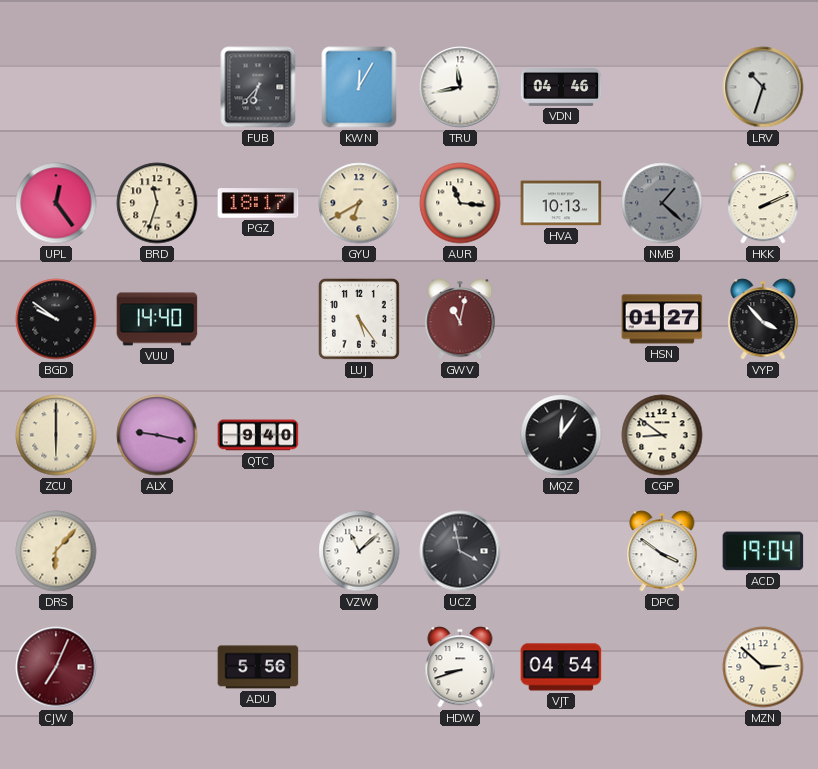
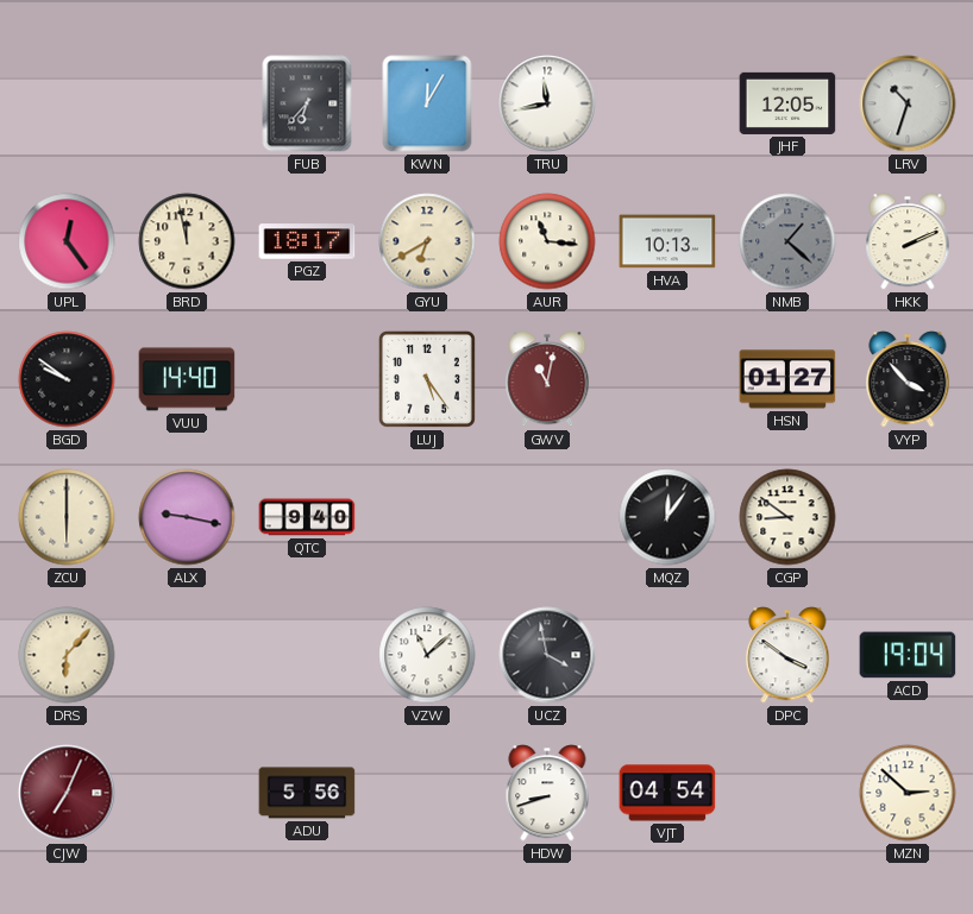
VDN: 04:46 -> none
JHF: none -> 12:05
BRD: 11:33 -> 11:58
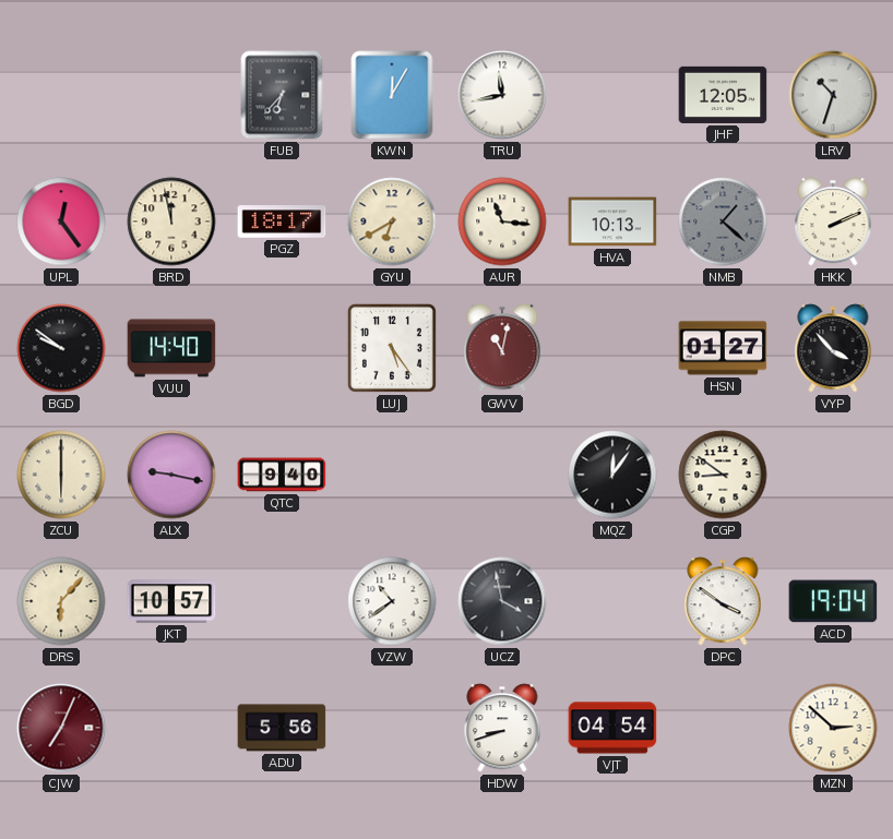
JKT: none -> 10:57
VZW: 11:08 -> 10:39
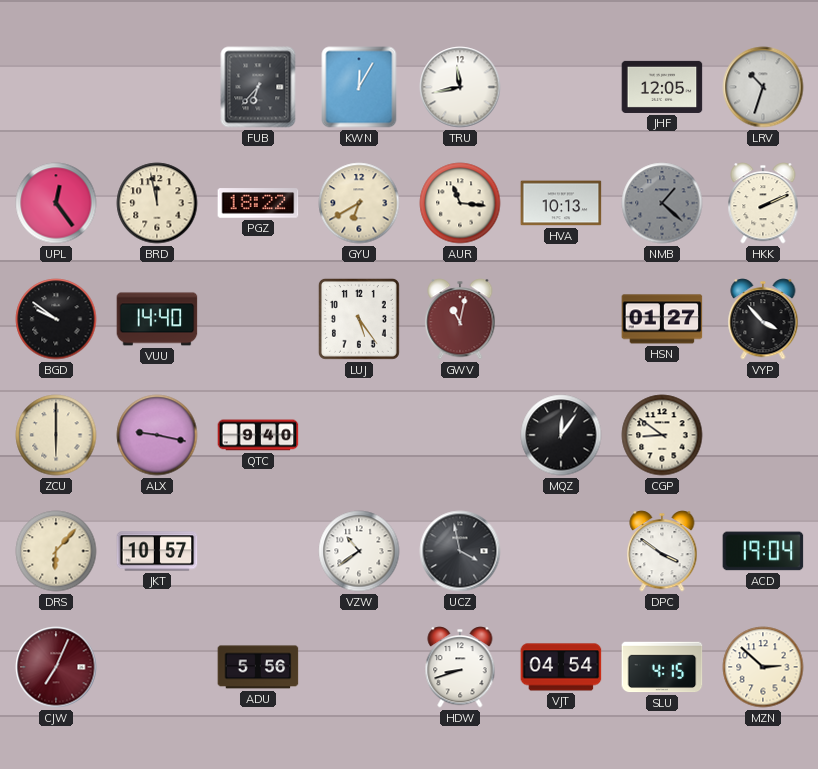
PGZ: 18:17 -> 18:22
SLU: none -> 4:15
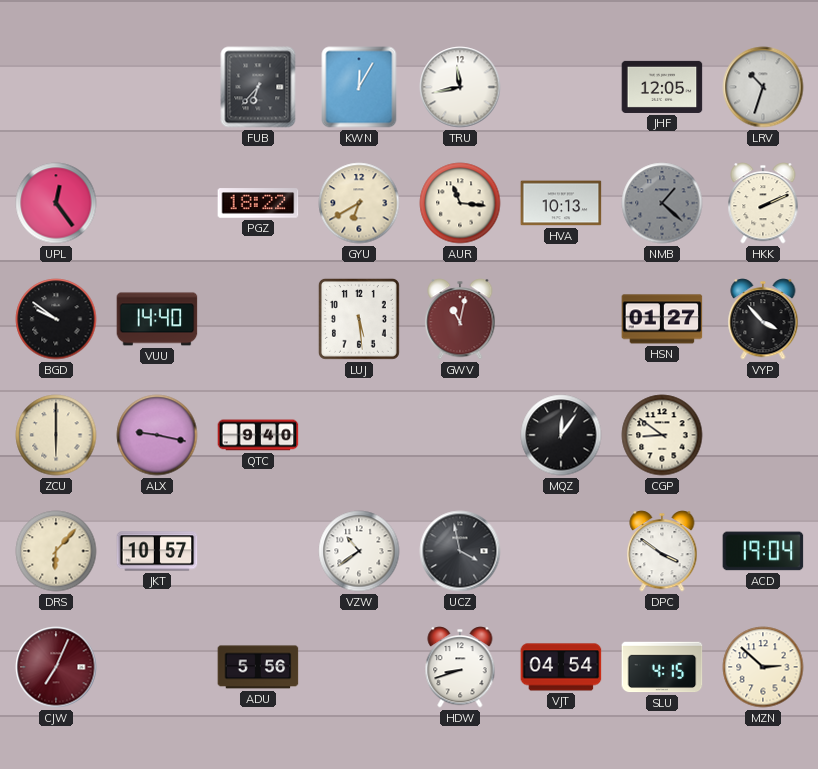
BRD: 11:58 -> none
LUJ: 5:24 -> 5:29
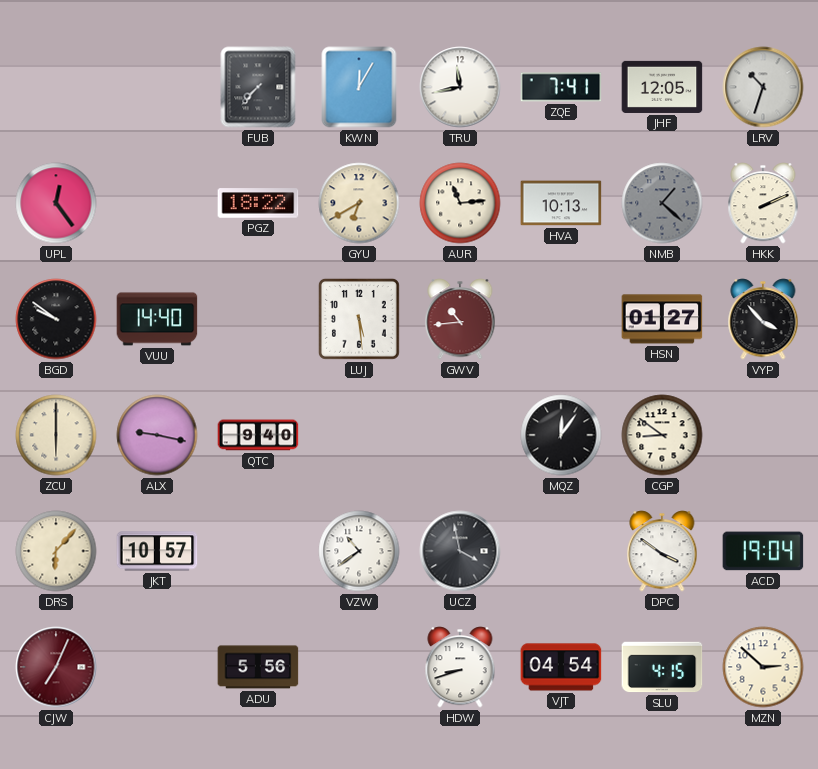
FUB: 6:37 -> 7:37
ZQE: none -> 7:41
AUR: 11:16 -> 11:14
GWV: 11:02 -> 10:44
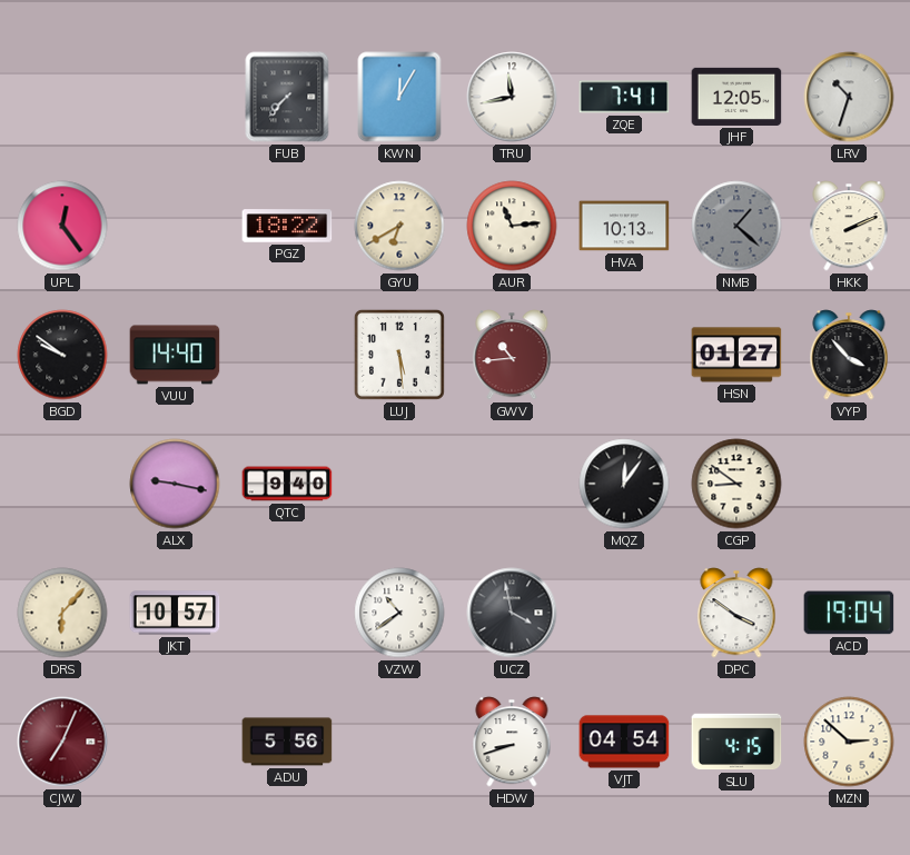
ZCU: 6:00 -> none
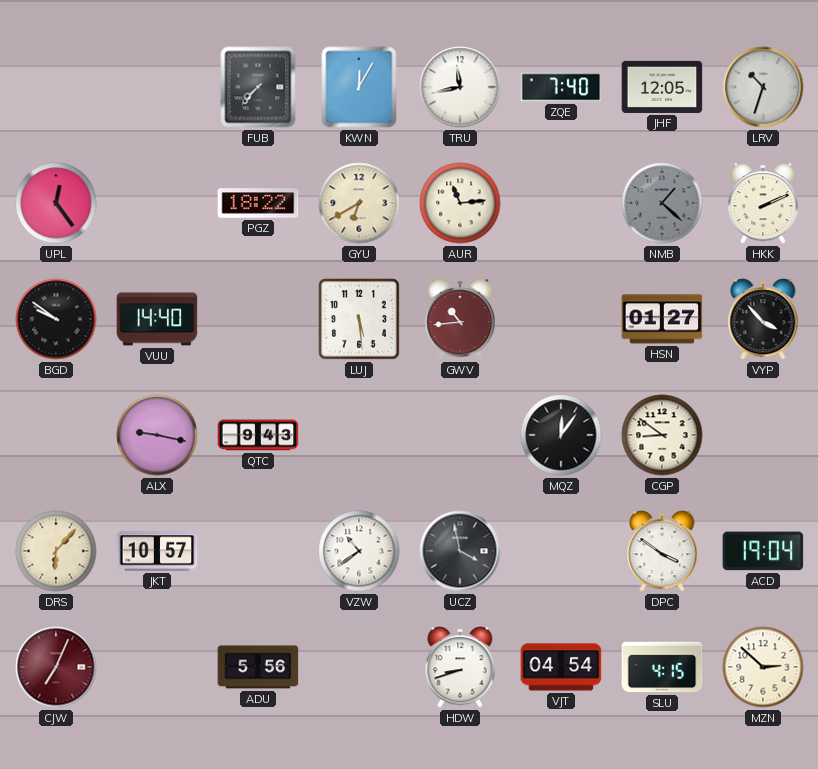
ZQE: 7:41 -> 7:40
HVA: 10:13 -> none
QTC: 9:40 -> 9:43
